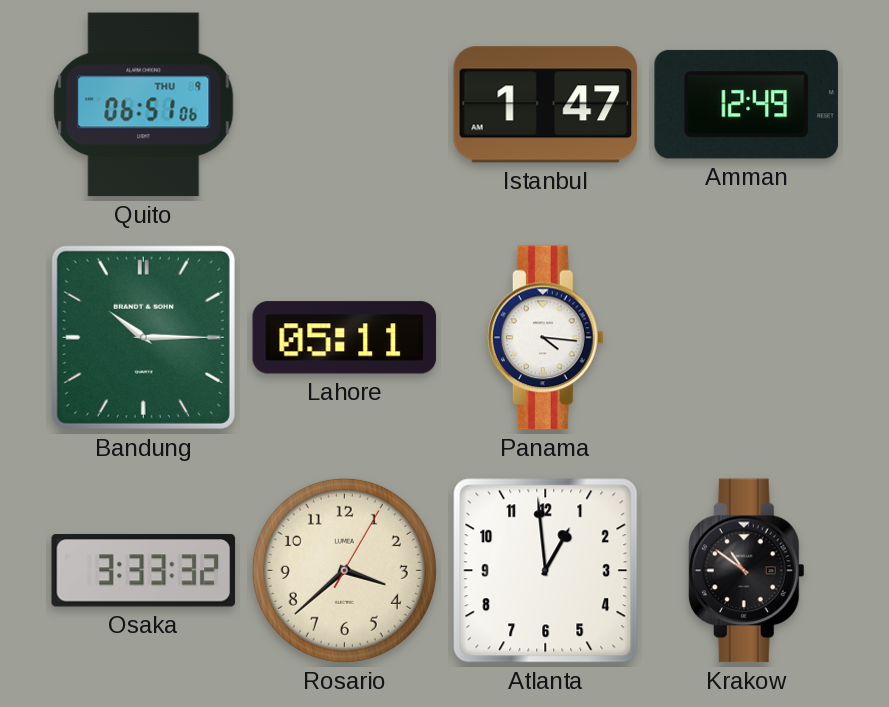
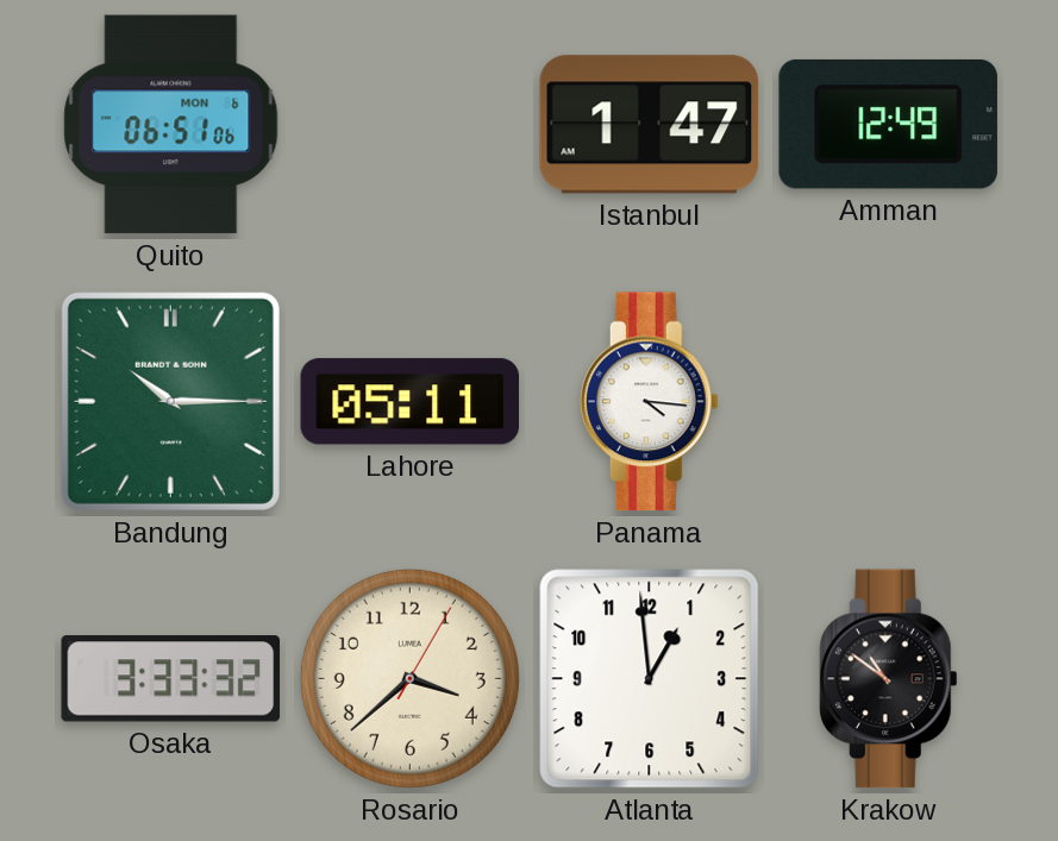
Quito date: THU 9 -> MON 6
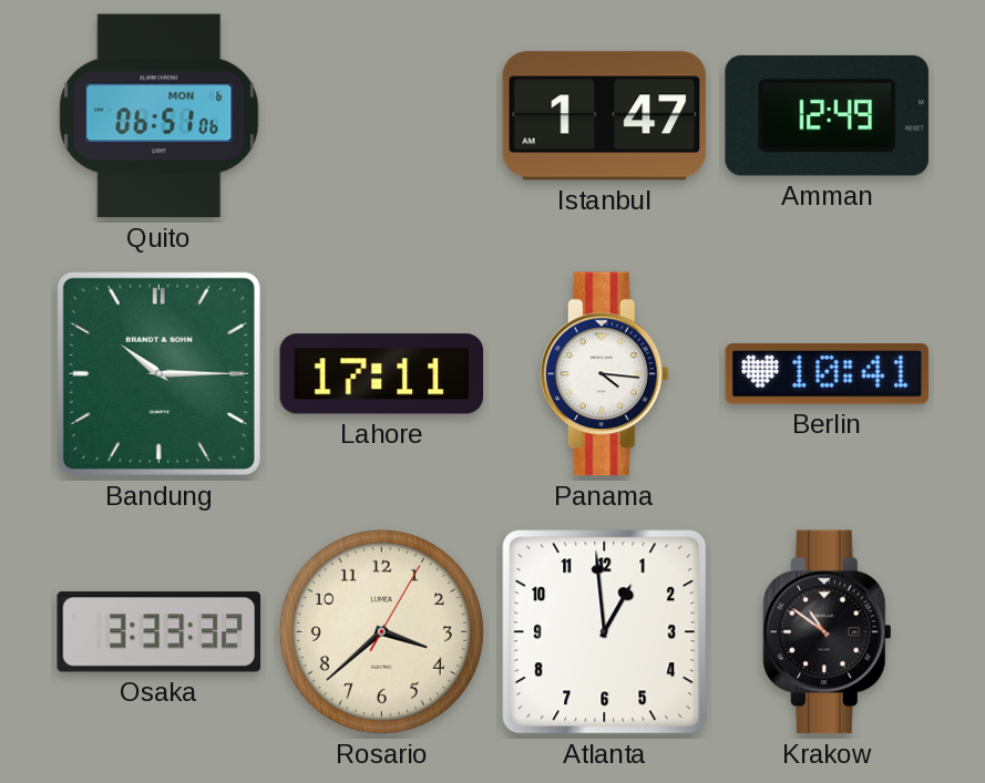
Lahore: 05:11 -> 17:11
Berlin: none -> 10:41
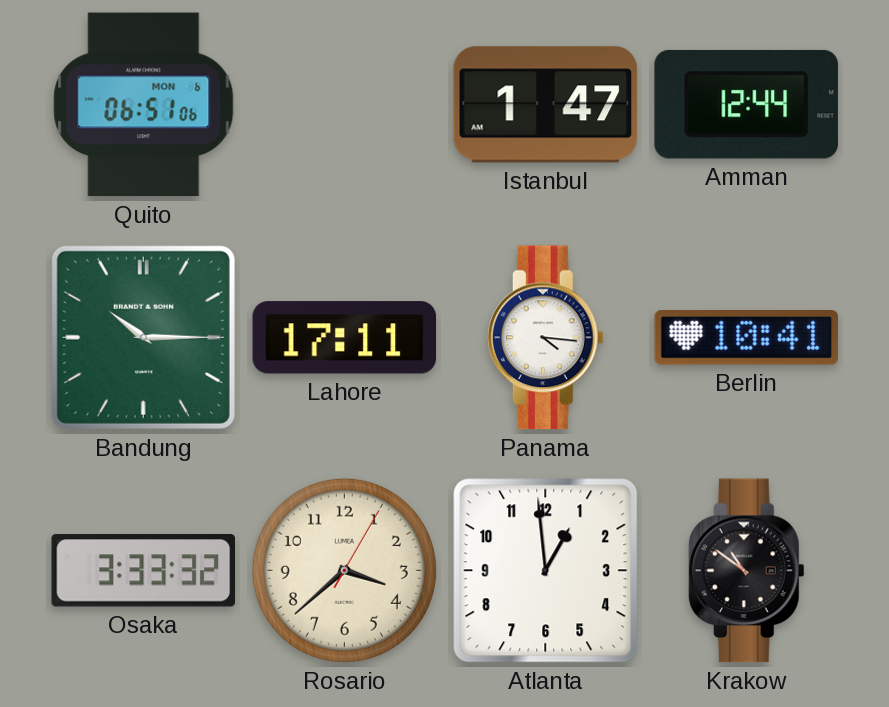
Amman: 12:49 -> 12:44
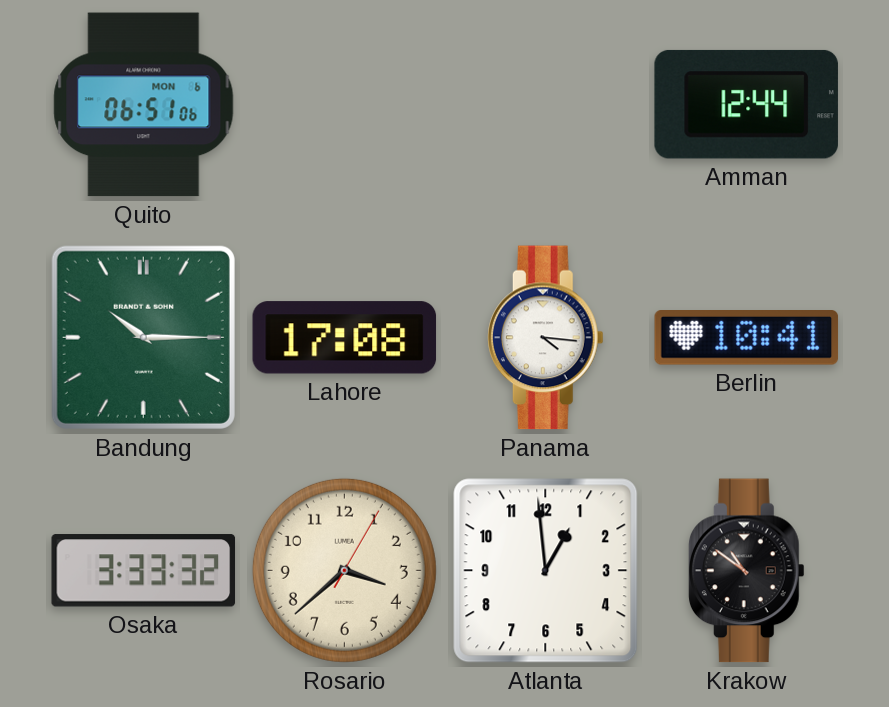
Istanbul: 1:47 -> none
Lahore: 17:11 -> 17:08
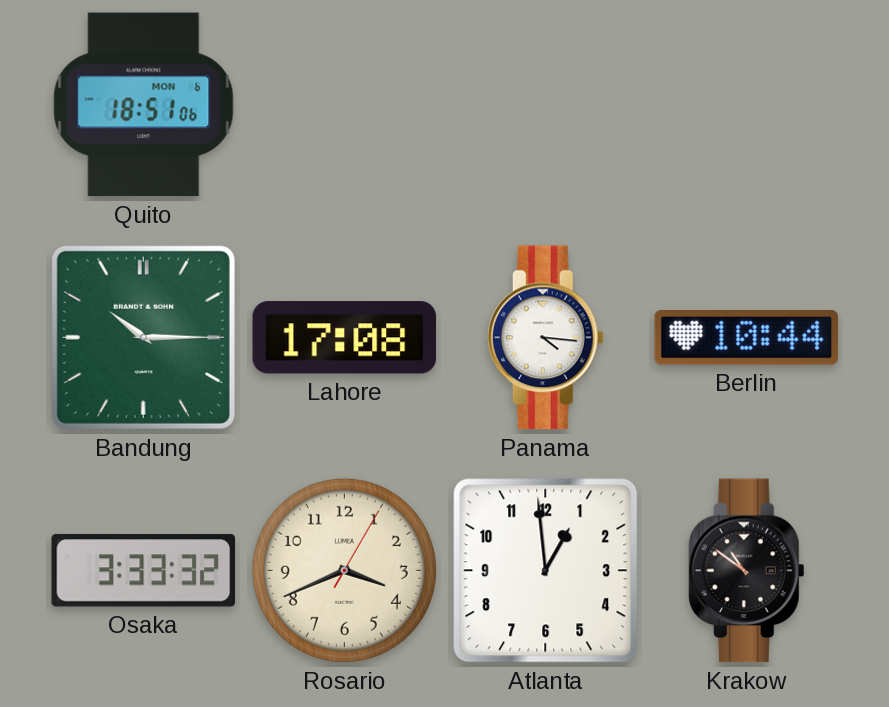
Quito: 06:51 -> 18:51
Amman: 12:44 -> none
Berlin: 10:41 -> 10:44
Rosario: 3:38 -> 3:41
